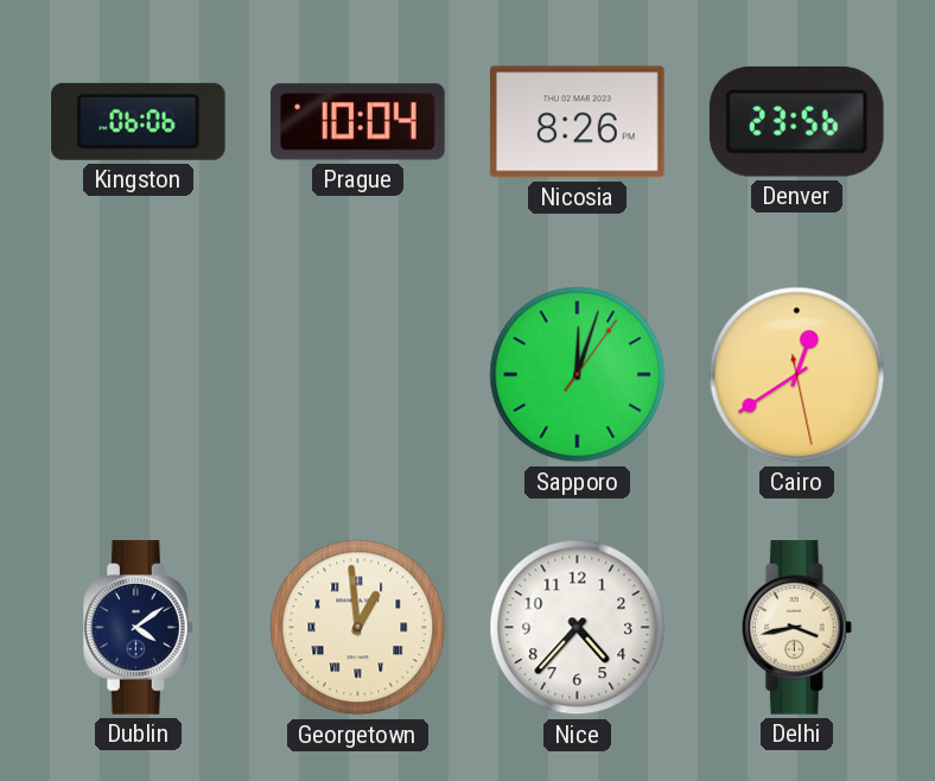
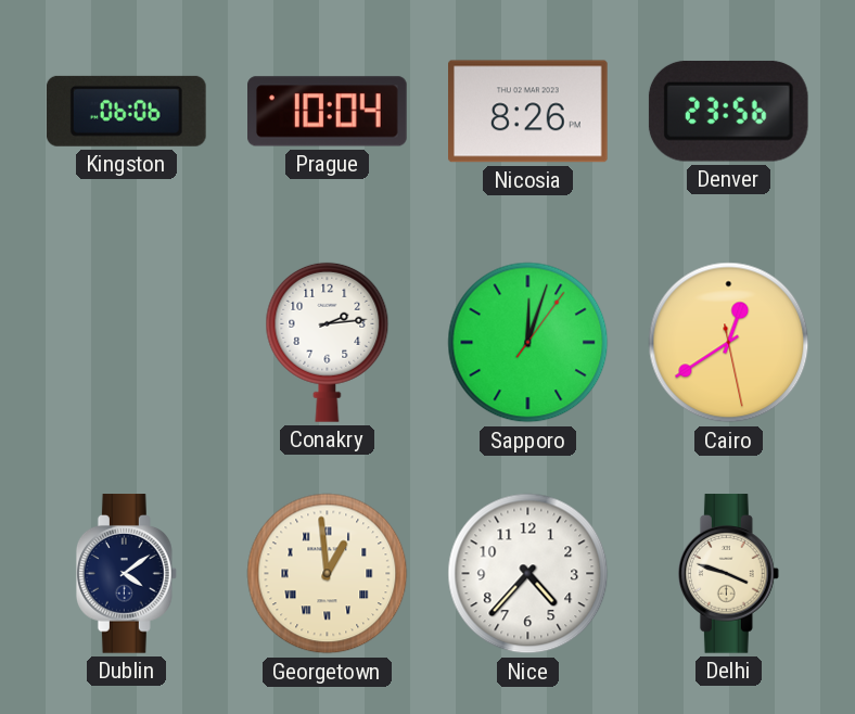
Conakry: none -> 2:14
Delhi: 3:43 -> 3:48
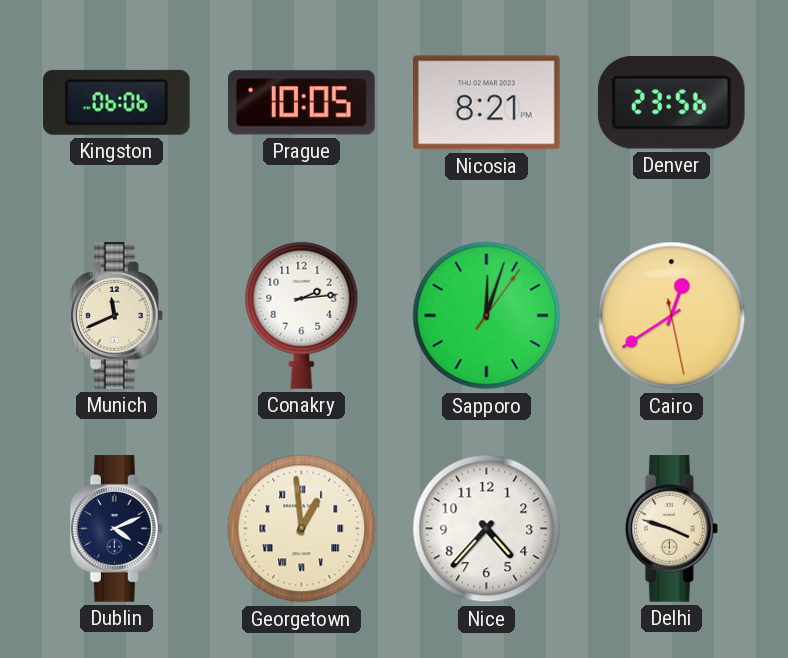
Prague: 10:04 -> 10:05
Nicosia: 8:26 -> 8:21
Munich: none -> 11:41
Dublin: 4:09 -> 4:11
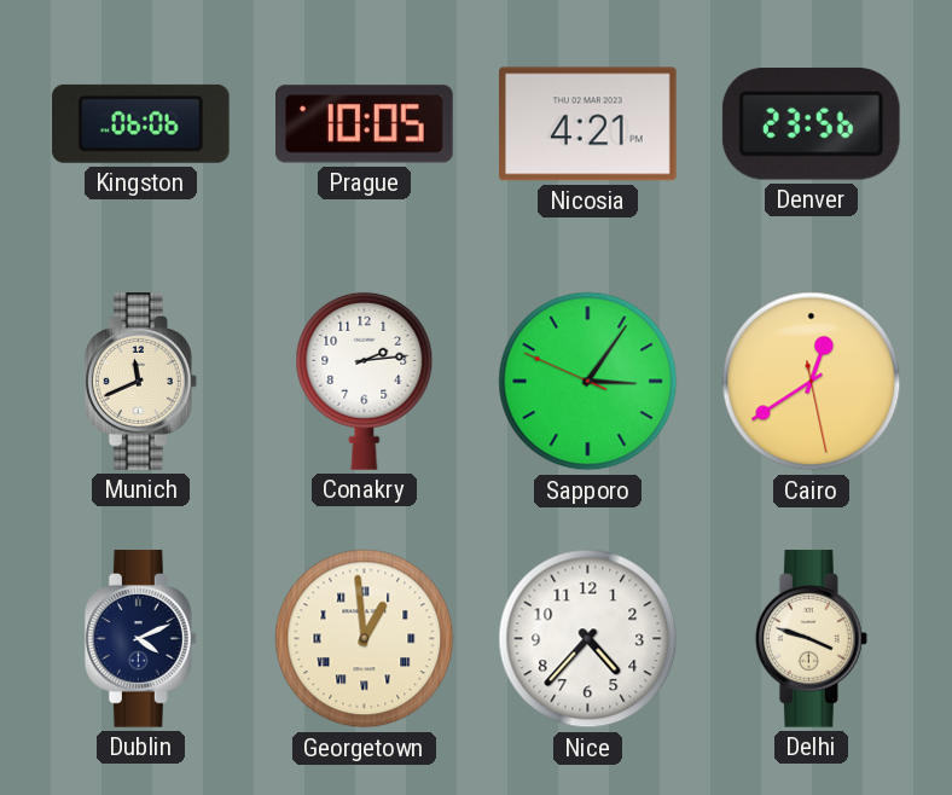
Nicosia: 8:21 -> 4:21
Sapporo: 12:03 -> 3:05
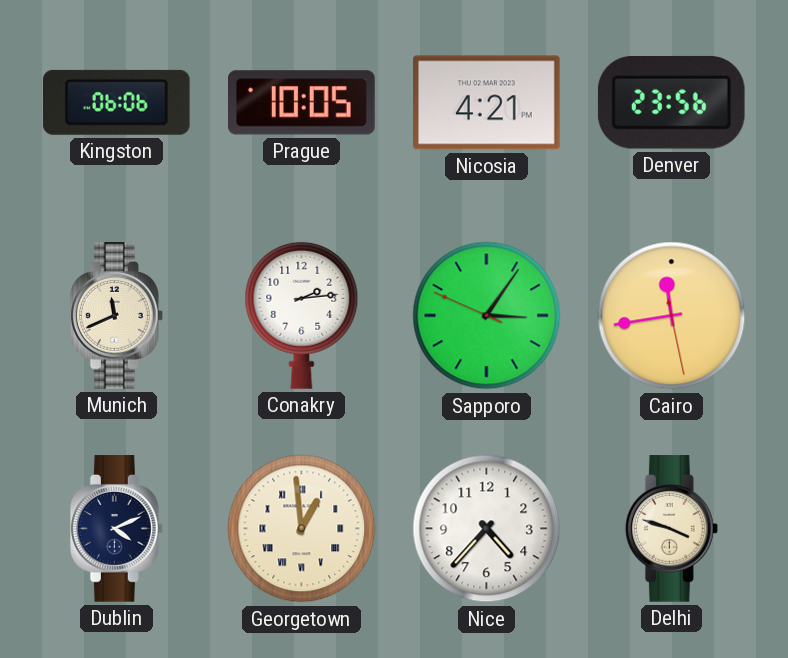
Cairo: 12:39 -> 11:43
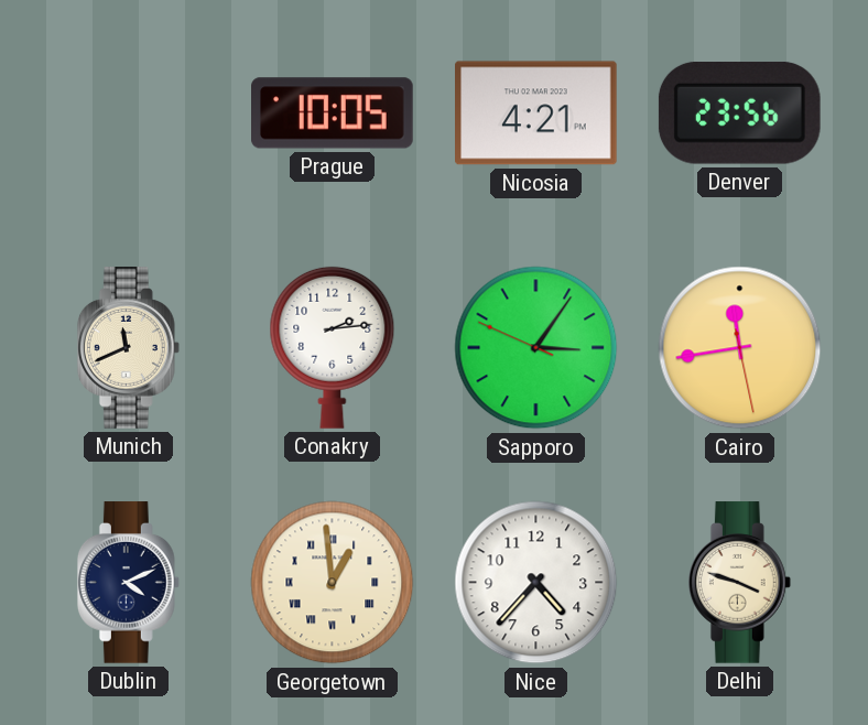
Kingston: 06:06 -> none
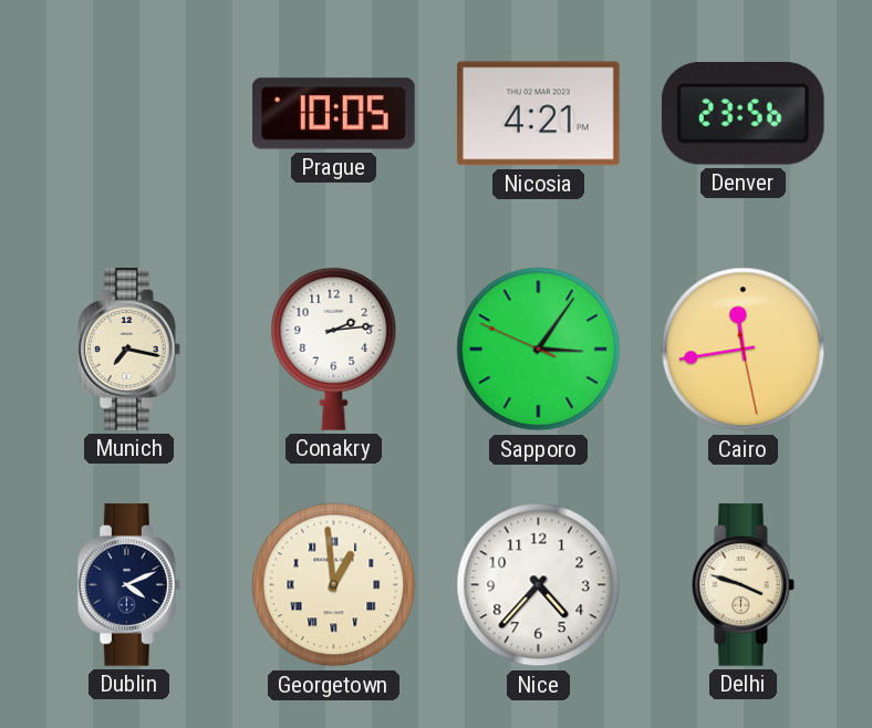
Munich: 11:41 -> 7:17
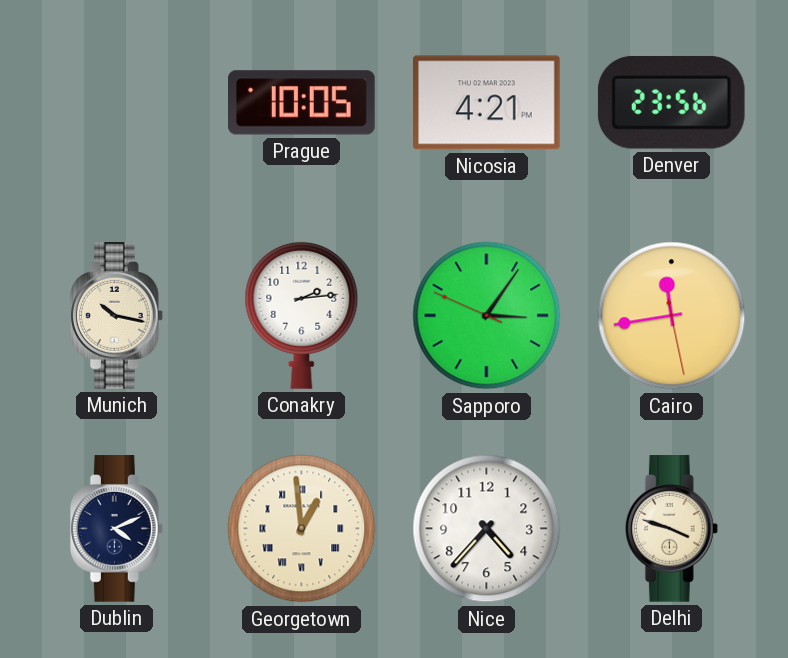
Munich: 7:17 -> 10:17
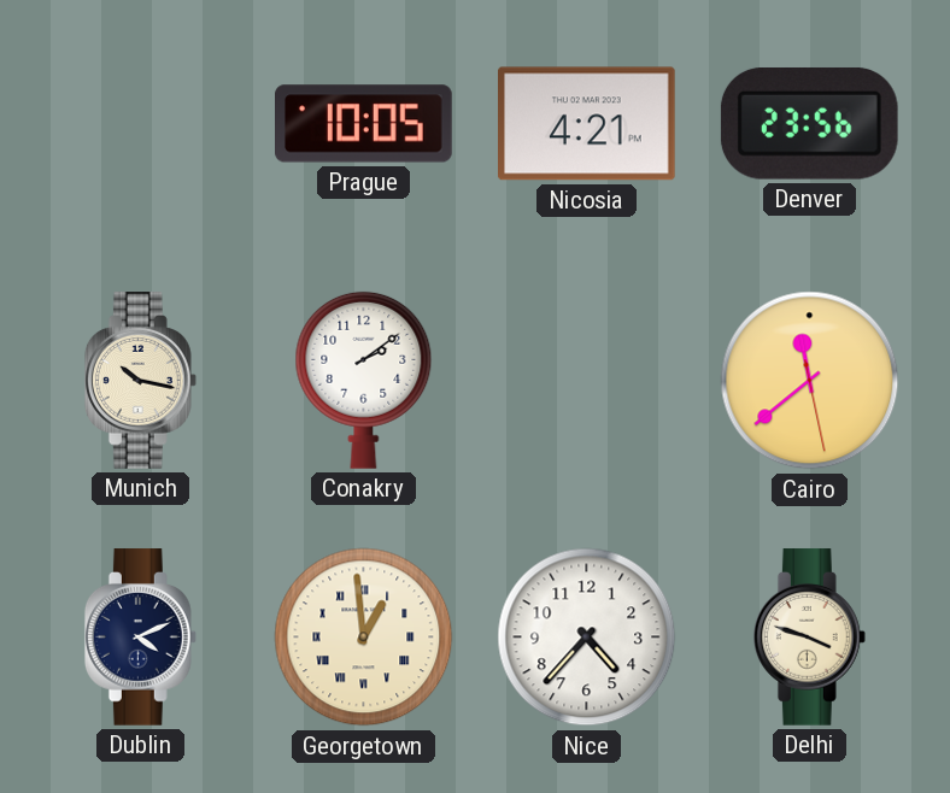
Conakry: 2:14 -> 2:09
Sapporo: 3:05 -> none
Cairo: 11:43 -> 11:38
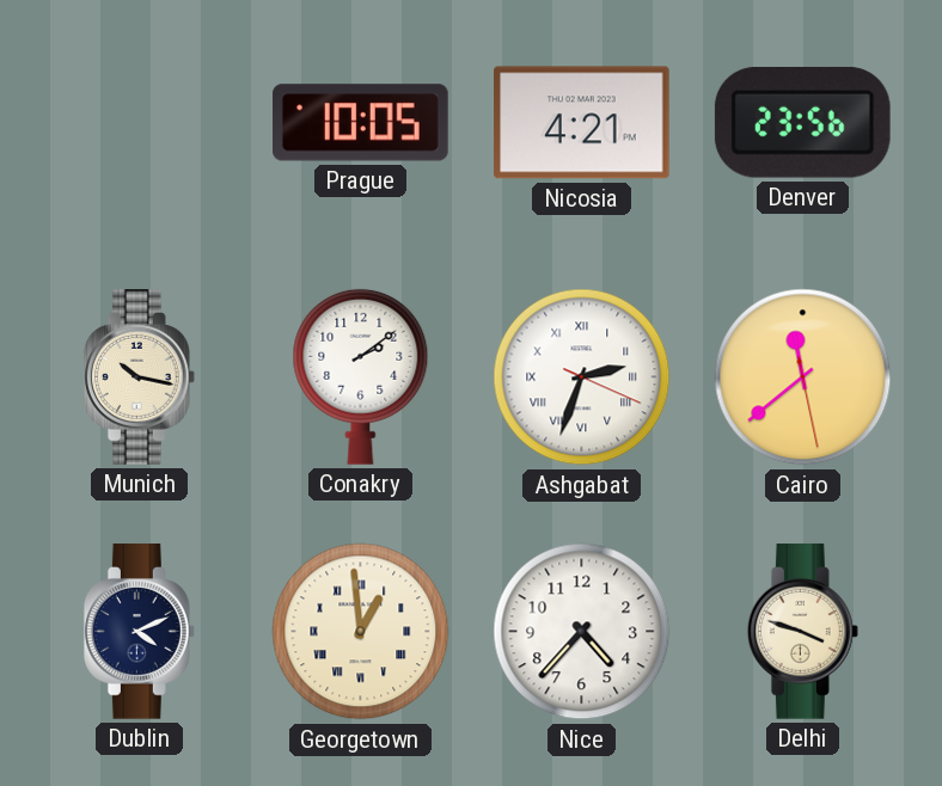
Ashgabat: none -> 2:33
